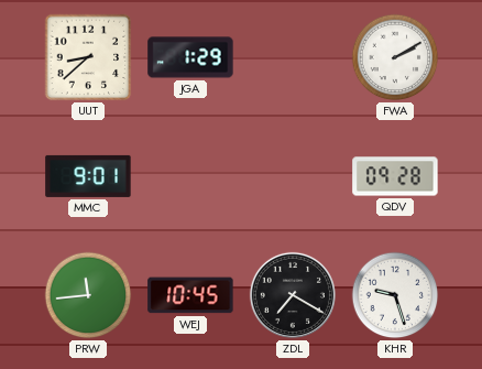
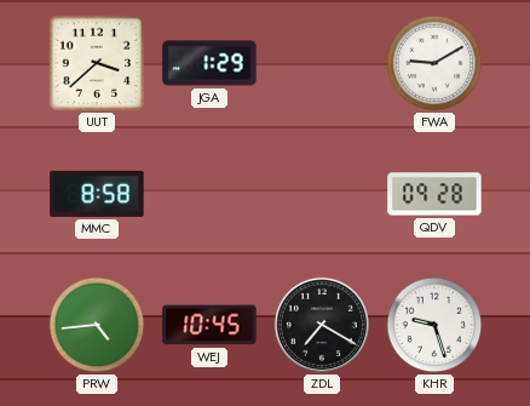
UUT: 8:38 -> 3:38
FWA: 2:10 -> 9:10
MMC: 9:01 -> 8:58
PRW: 11:44 -> 4:44
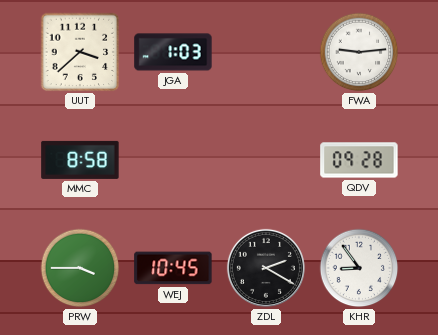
JGA: 1:29 -> 1:03
FWA: 9:10 -> 9:14
PRW: 4:44 -> 3:45
ZDL: 7:20 -> 2:20
KHR: 9:27 -> 8:54
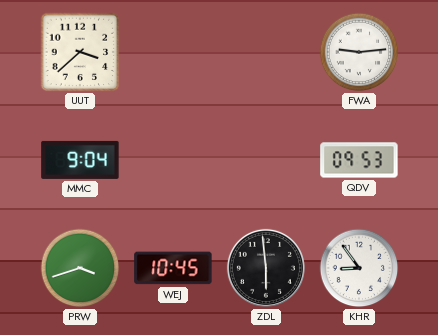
JGA: 1:03 -> none
MMC: 8:58 -> 9:04
QDV: 09:28 -> 09:53
PRW: 3:45 -> 3:42
ZDL: 2:20 -> 5:59
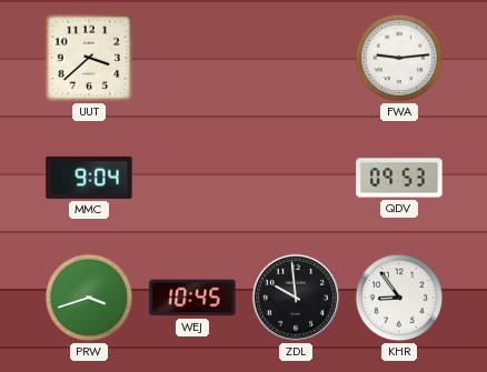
ZDL: 5:59 -> 9:59
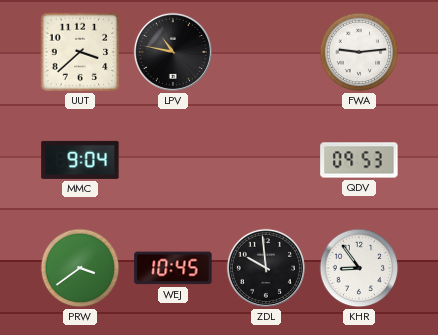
LPV: none -> 10:47
PRW: 3:42 -> 3:39
